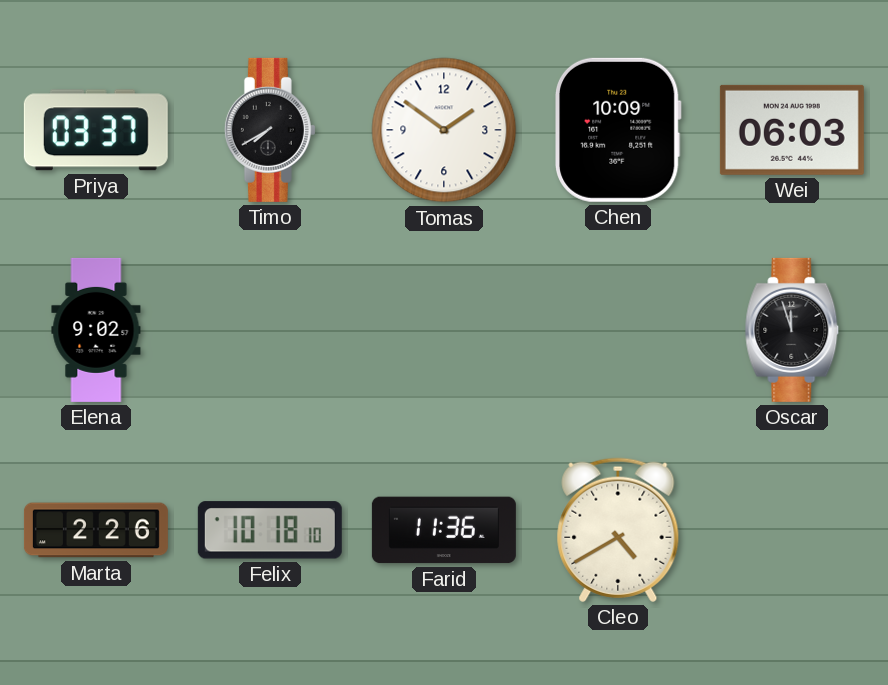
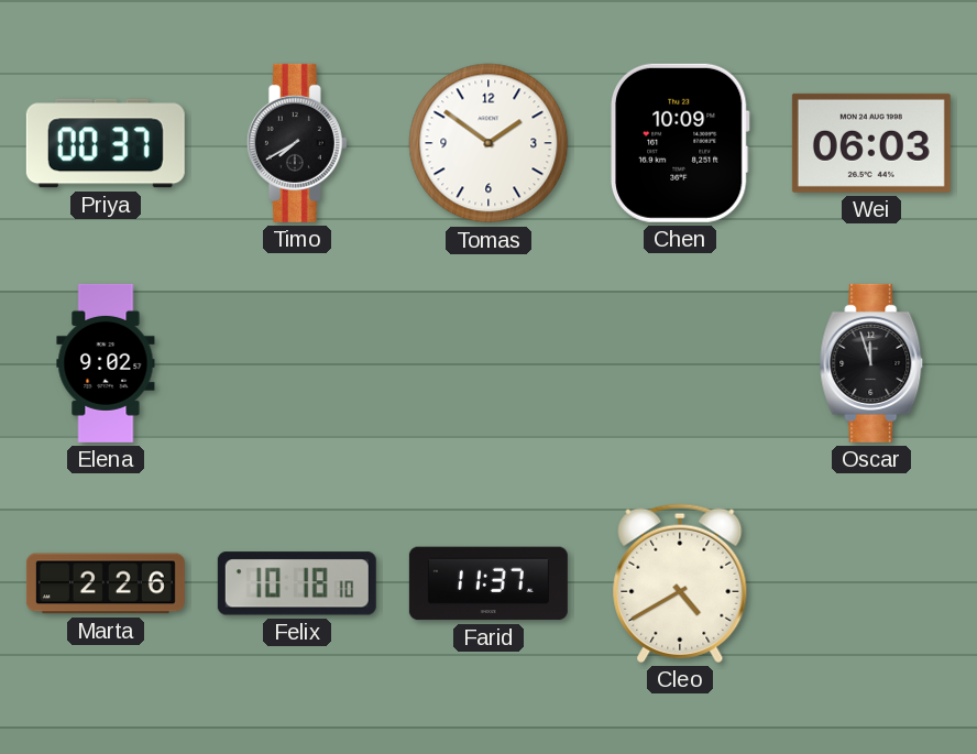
Priya: 03:37 -> 00:37
Farid: 11:36 -> 11:37
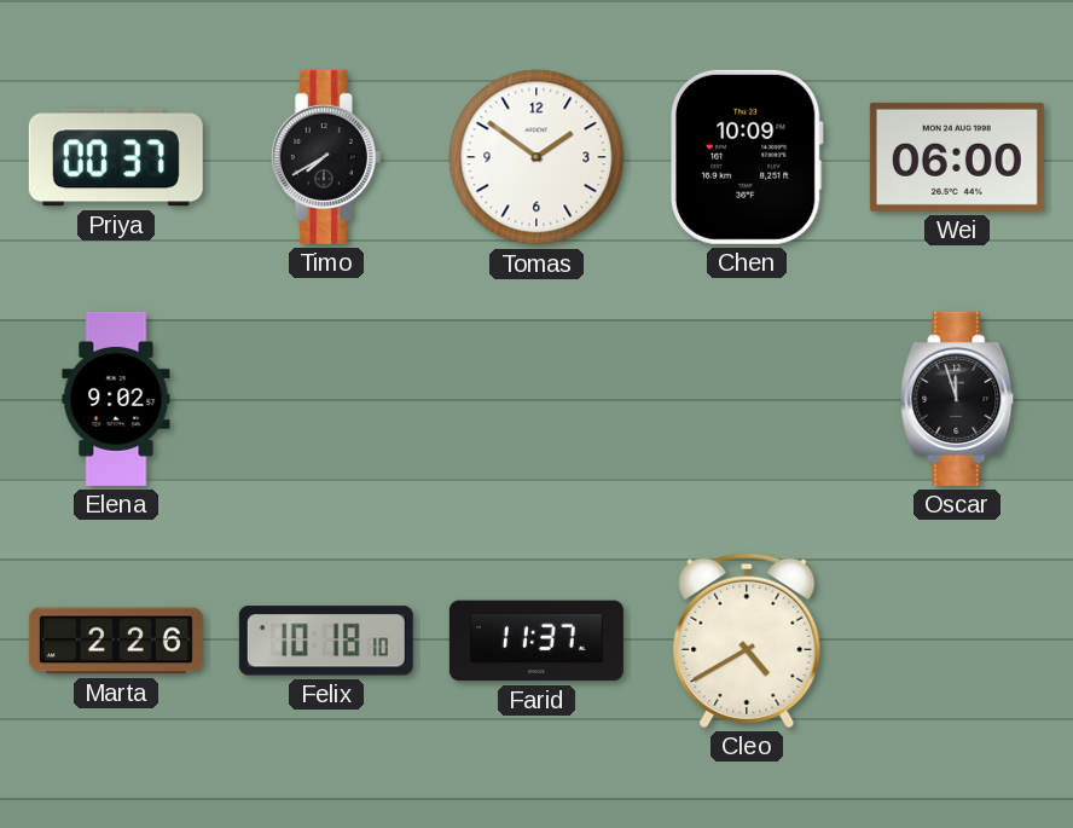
Wei: 06:03 -> 06:00
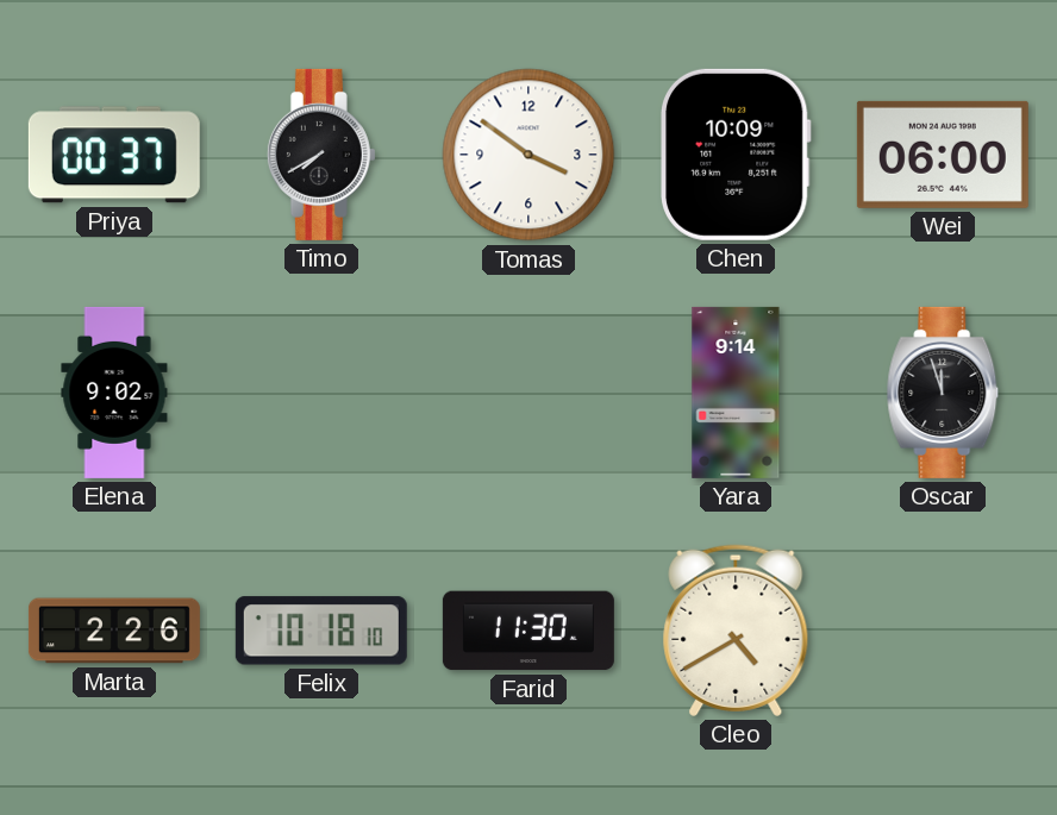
Tomas: 1:51 -> 3:51
Yara: none -> 9:14
Farid: 11:37 -> 11:30
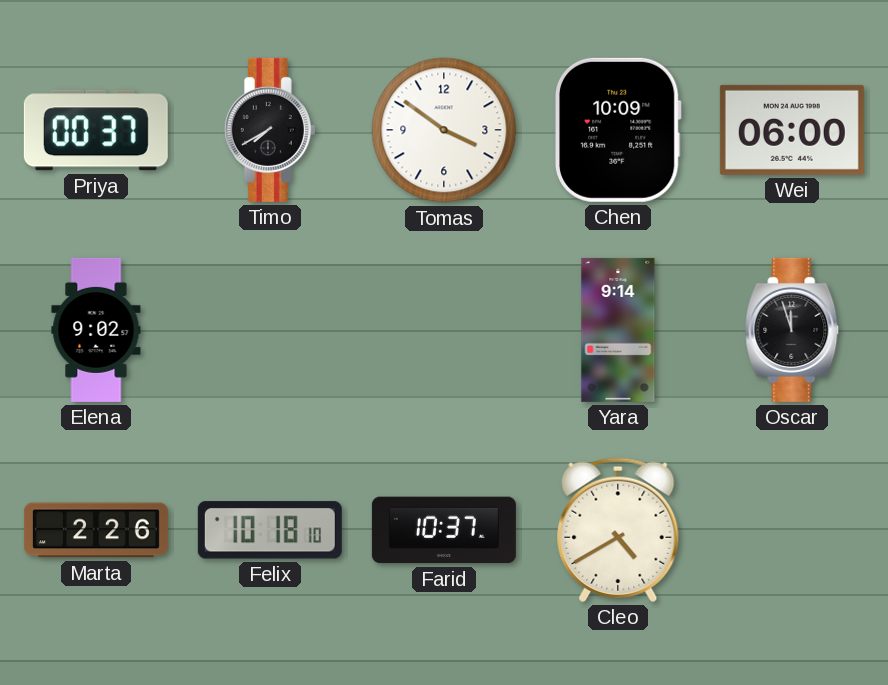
Farid: 11:30 -> 10:37
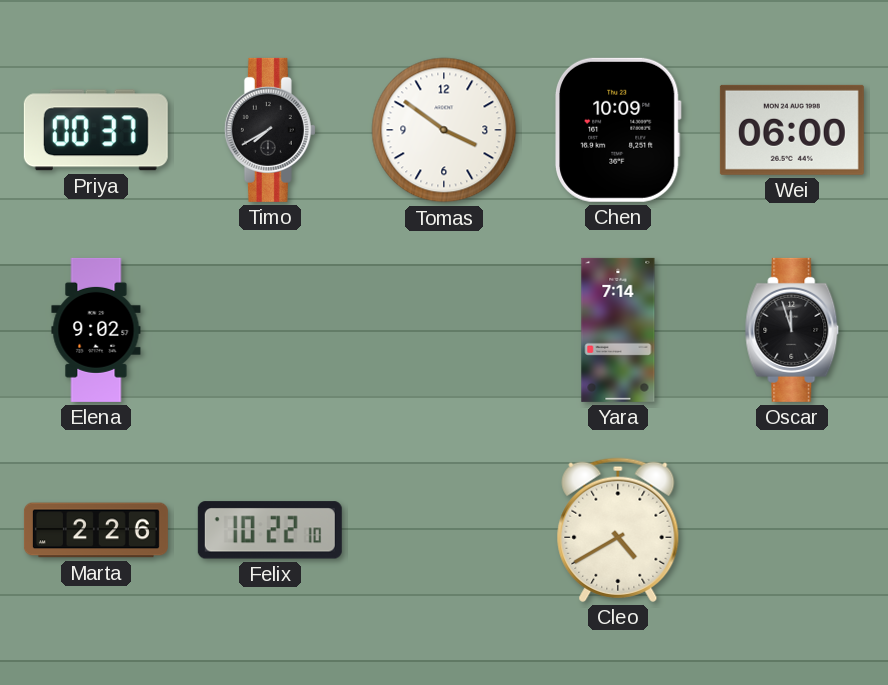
Yara: 9:14 -> 7:14
Felix: 10:18 -> 10:22
Farid: 10:37 -> none
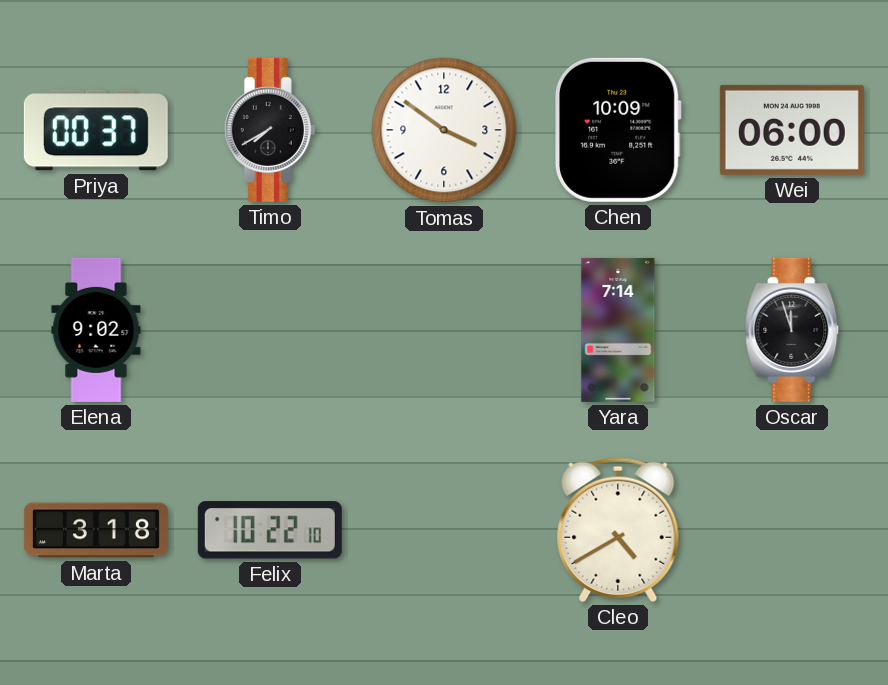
Marta: 2:26 -> 3:18
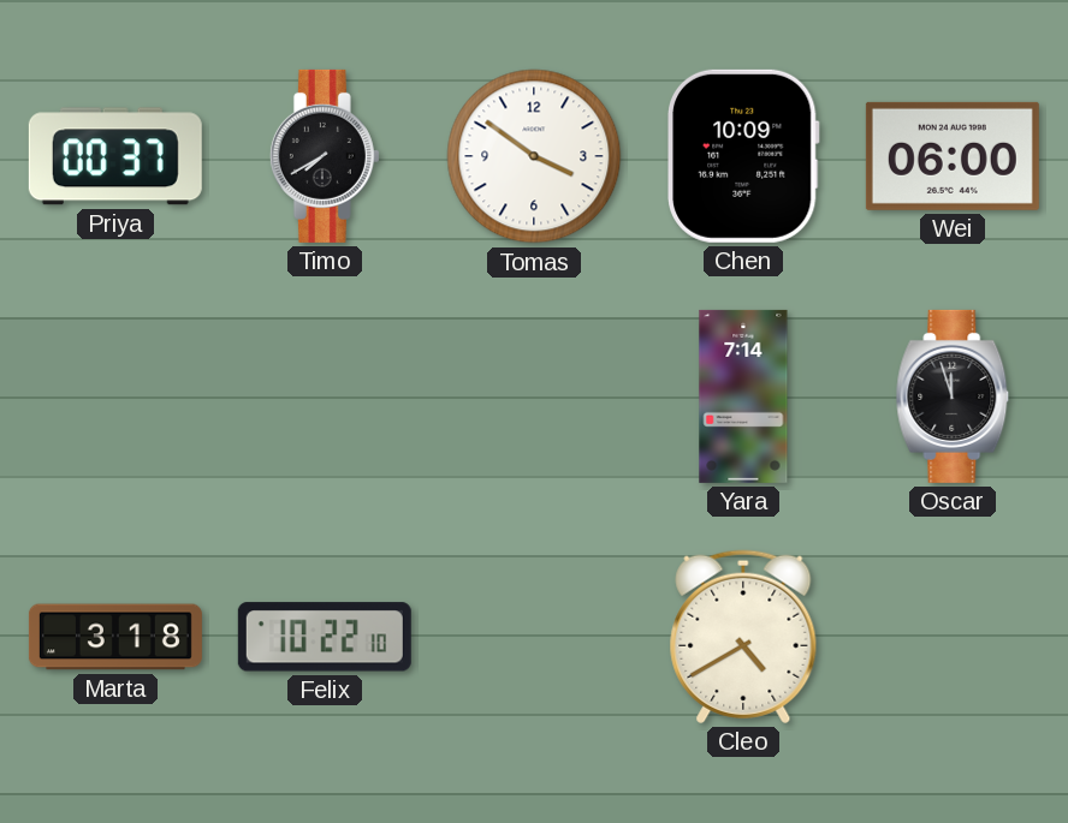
Elena: 9:02 -> none
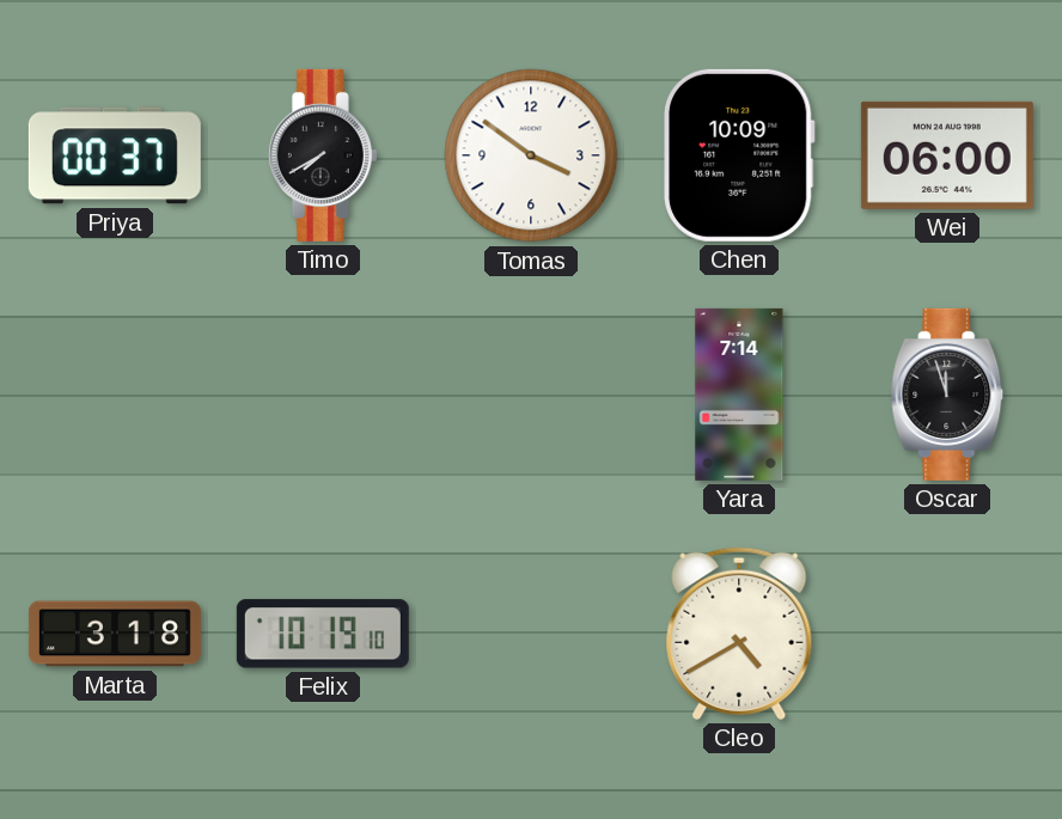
Felix: 10:22 -> 10:19
